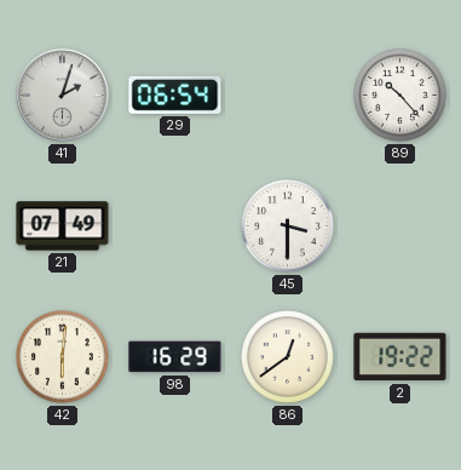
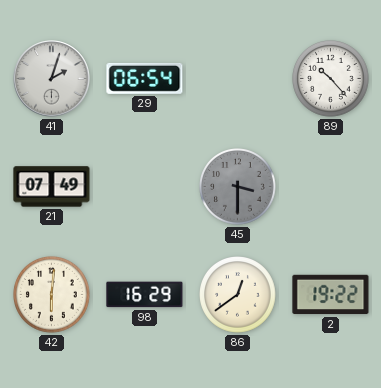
45 dial: white -> grey
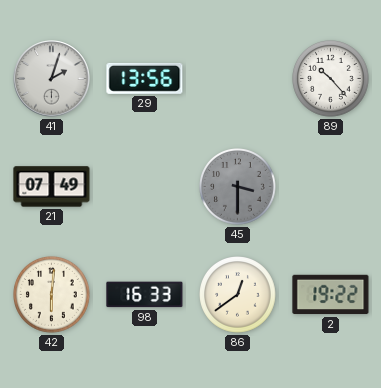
29: 06:54 -> 13:56
98: 16:29 -> 16:33
